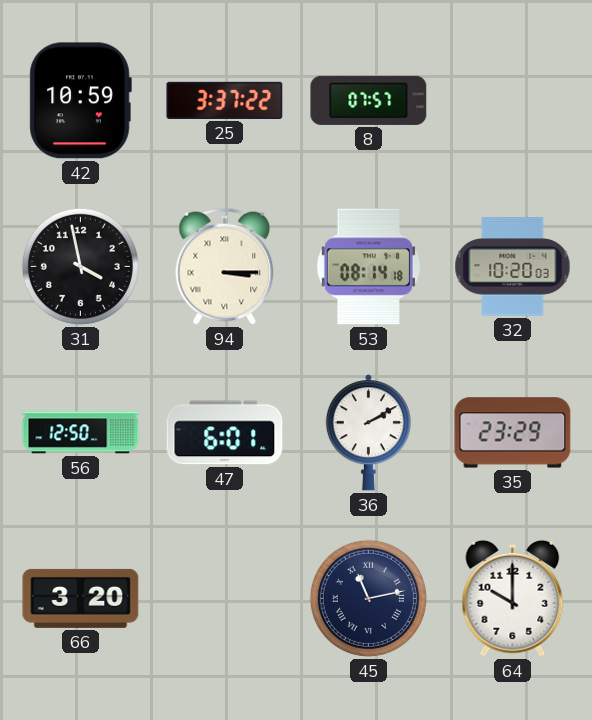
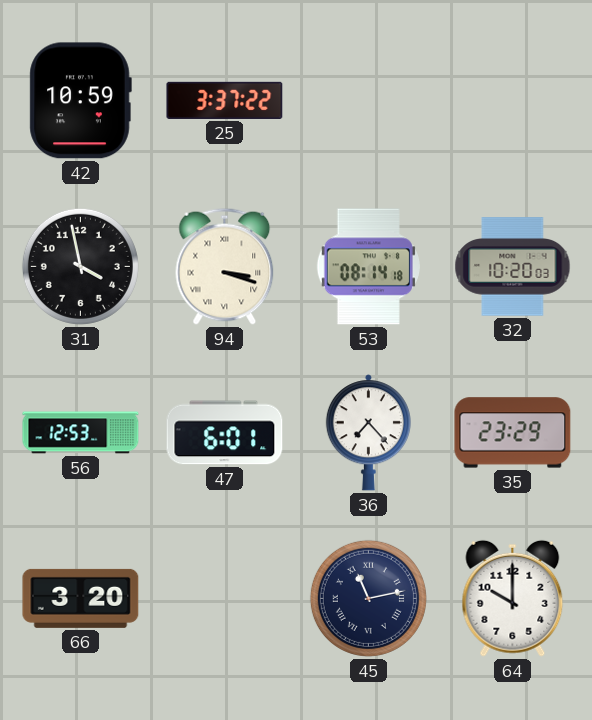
8: 07:57 -> none
94: 3:15 -> 3:18
56: 12:50 -> 12:53
36: 2:10 -> 7:23
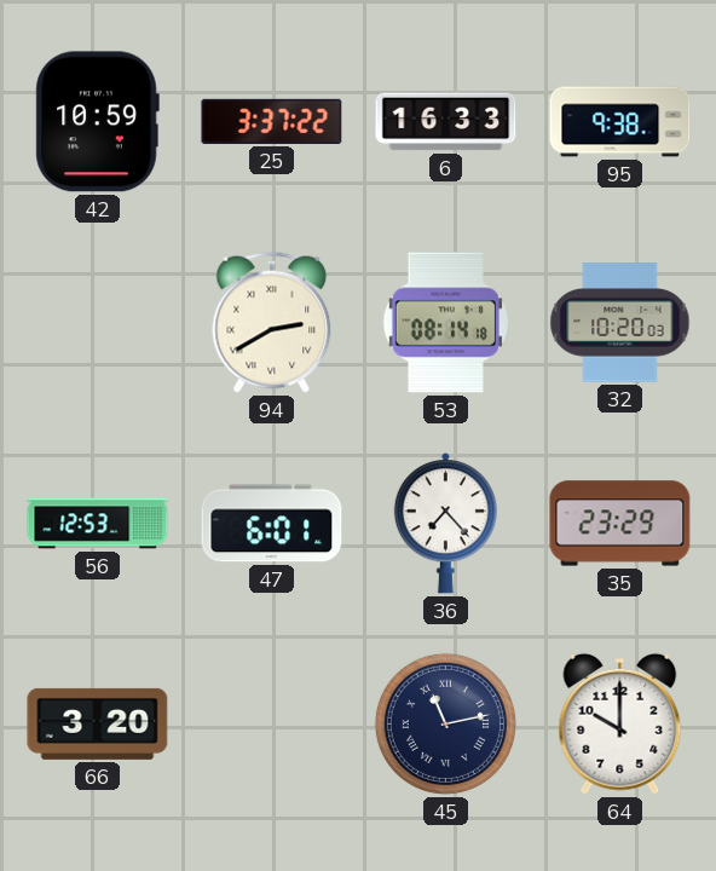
6: none -> 16:33
95: none -> 9:38
31: 3:58 -> none
94: 3:18 -> 2:40
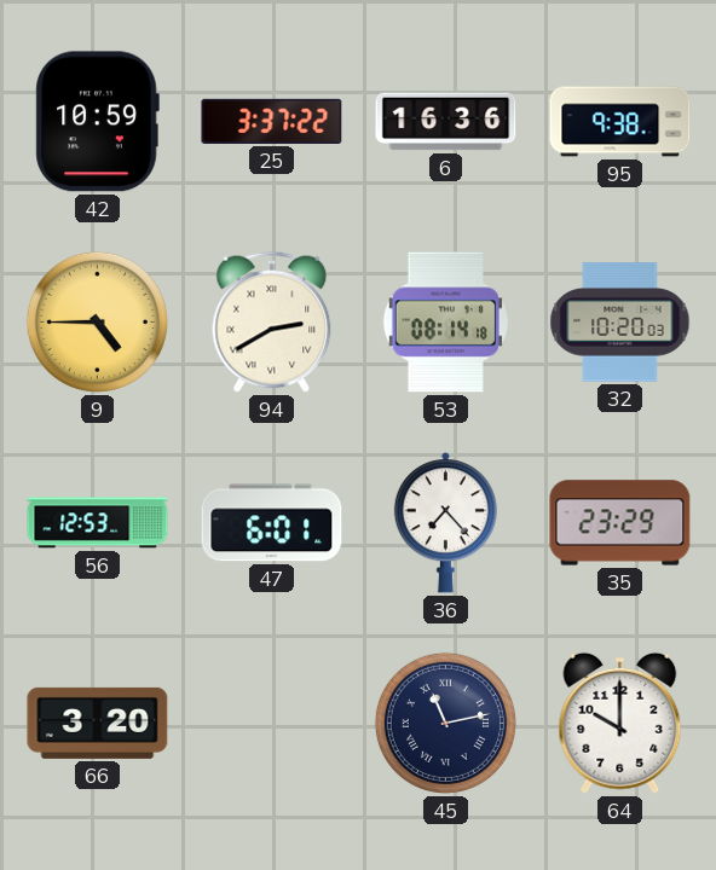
6: 16:33 -> 16:36
9: none -> 4:45
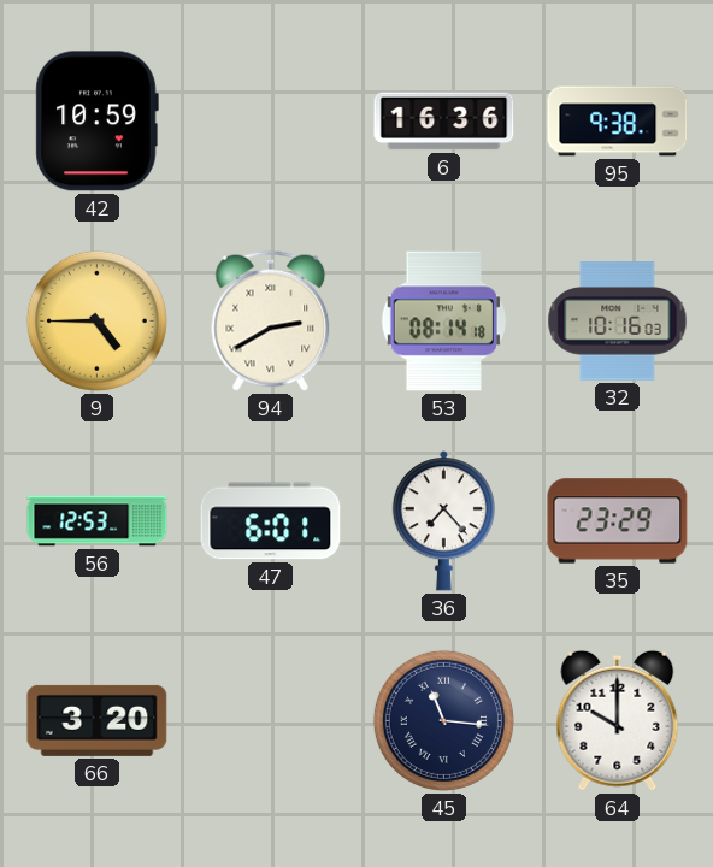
25: 3:37 -> none
32: 10:20 -> 10:16
45: 11:13 -> 11:16
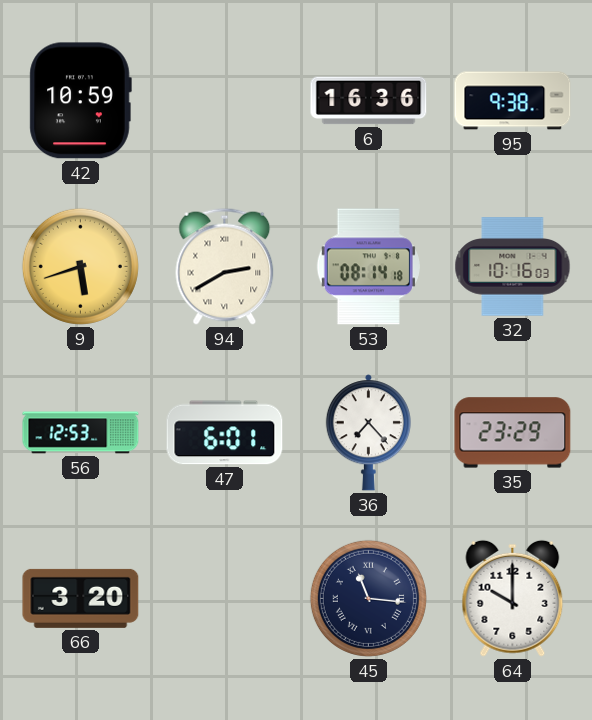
9: 4:45 -> 5:42
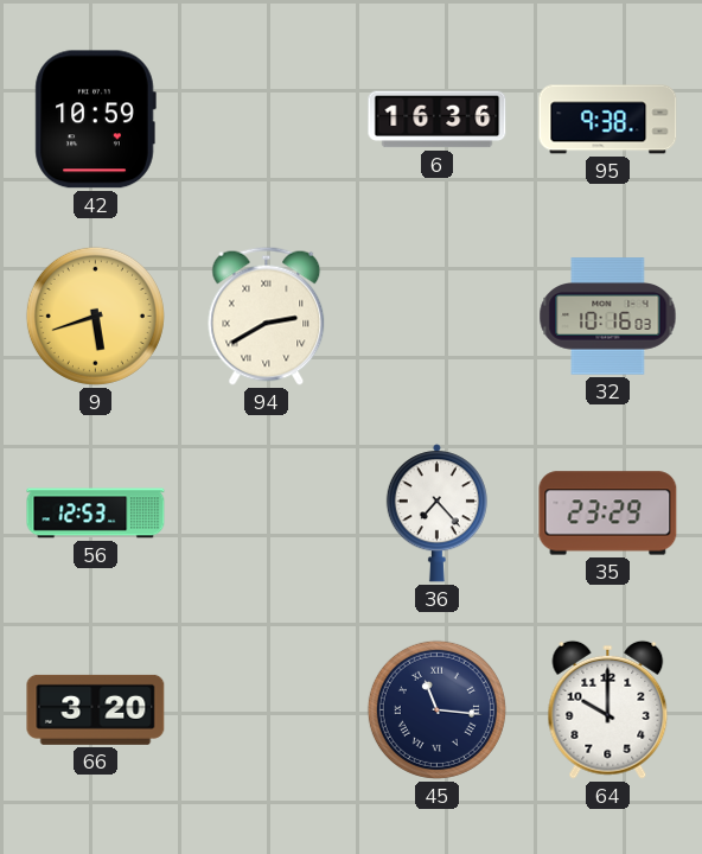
53: 08:14 -> none
47: 6:01 -> none
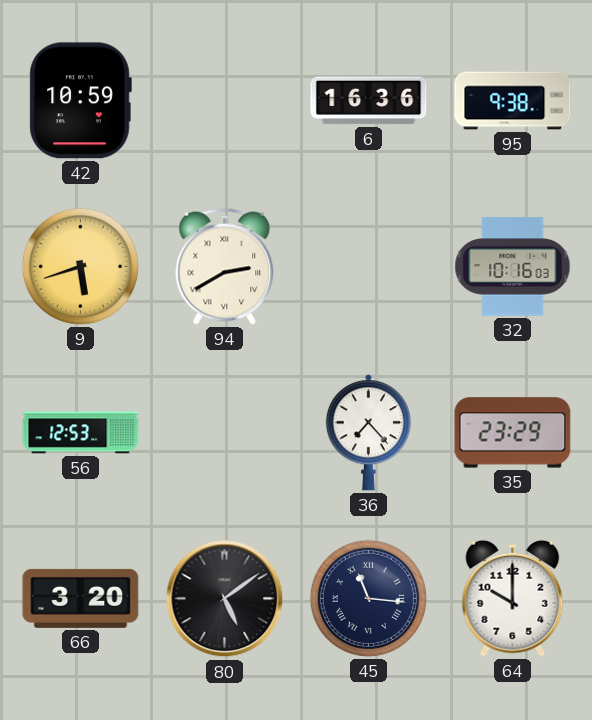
80: none -> 5:09
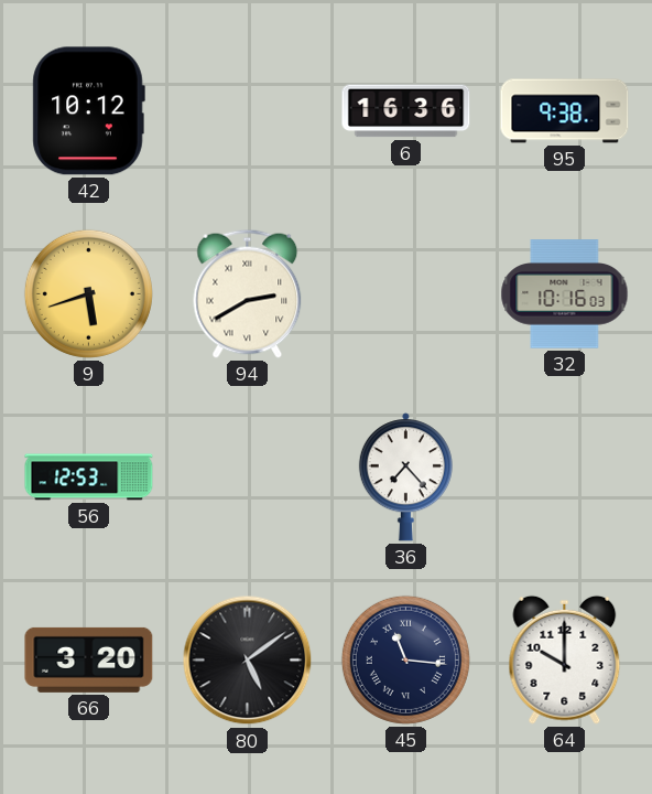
42: 10:59 -> 10:12
35: 23:29 -> none
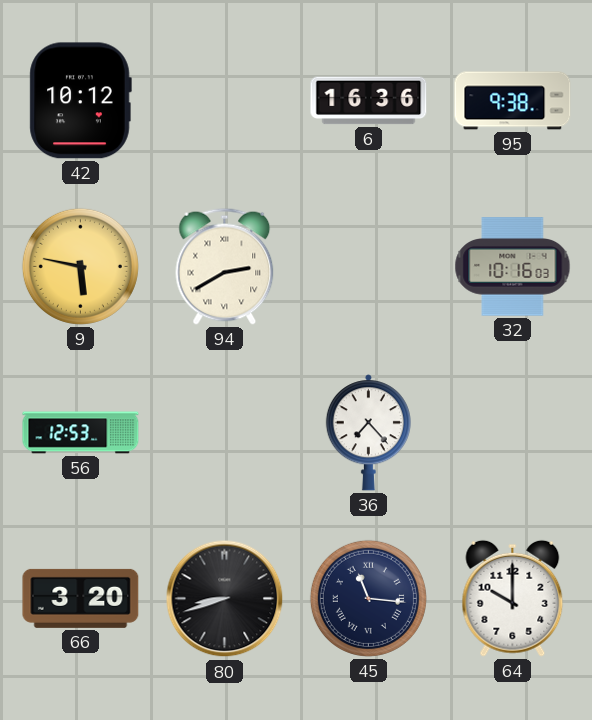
9: 5:42 -> 5:47
80: 5:09 -> 8:42
